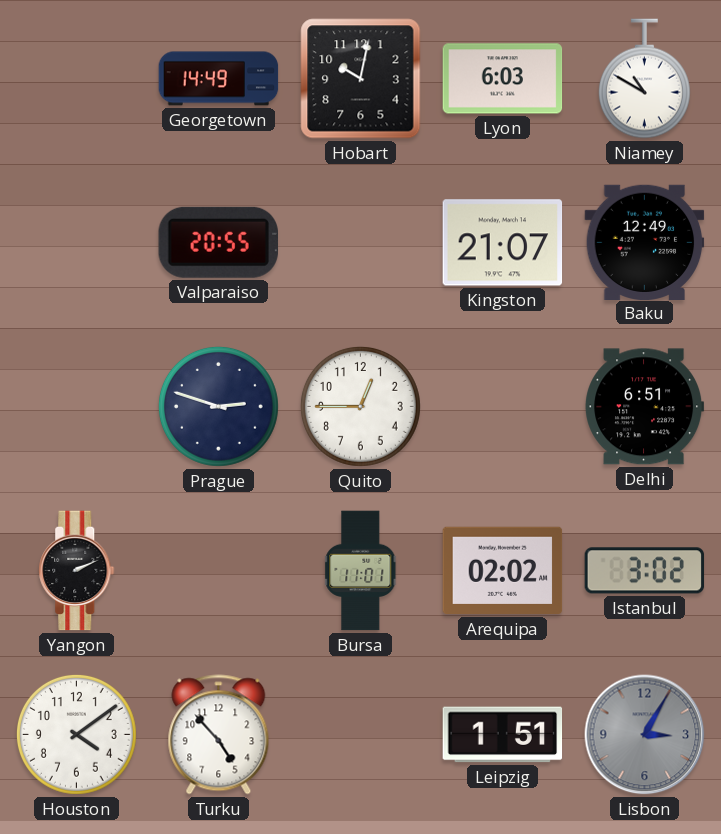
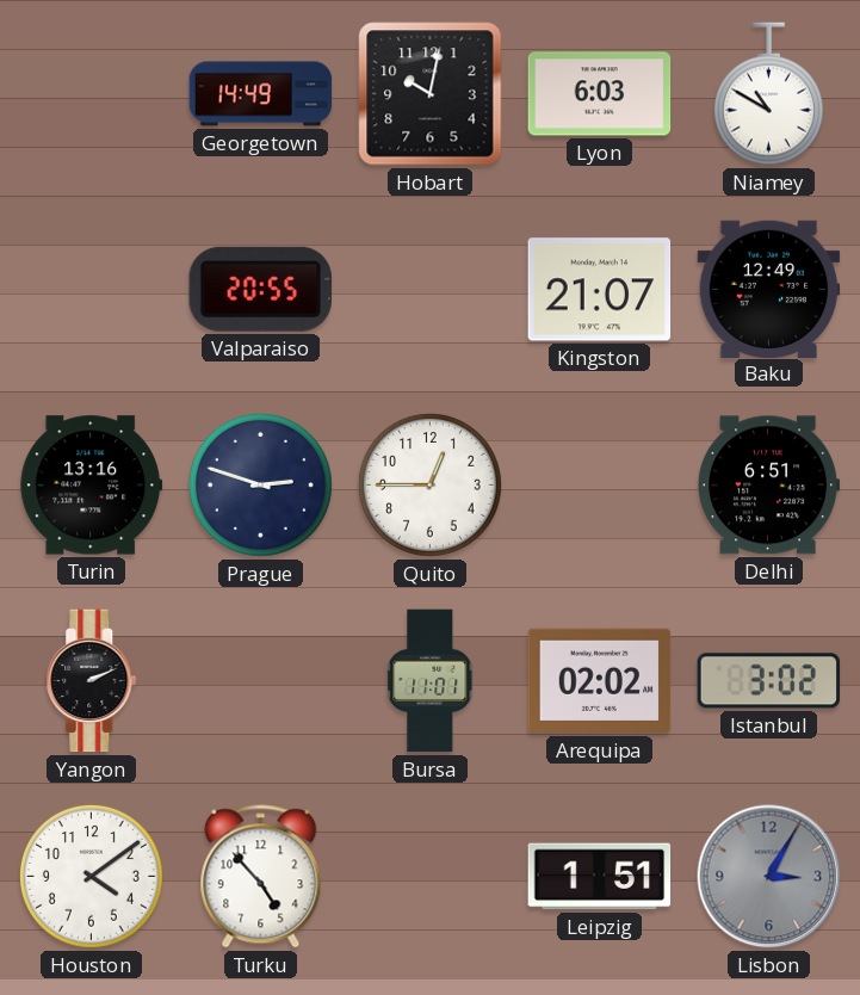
Turin: none -> 13:16
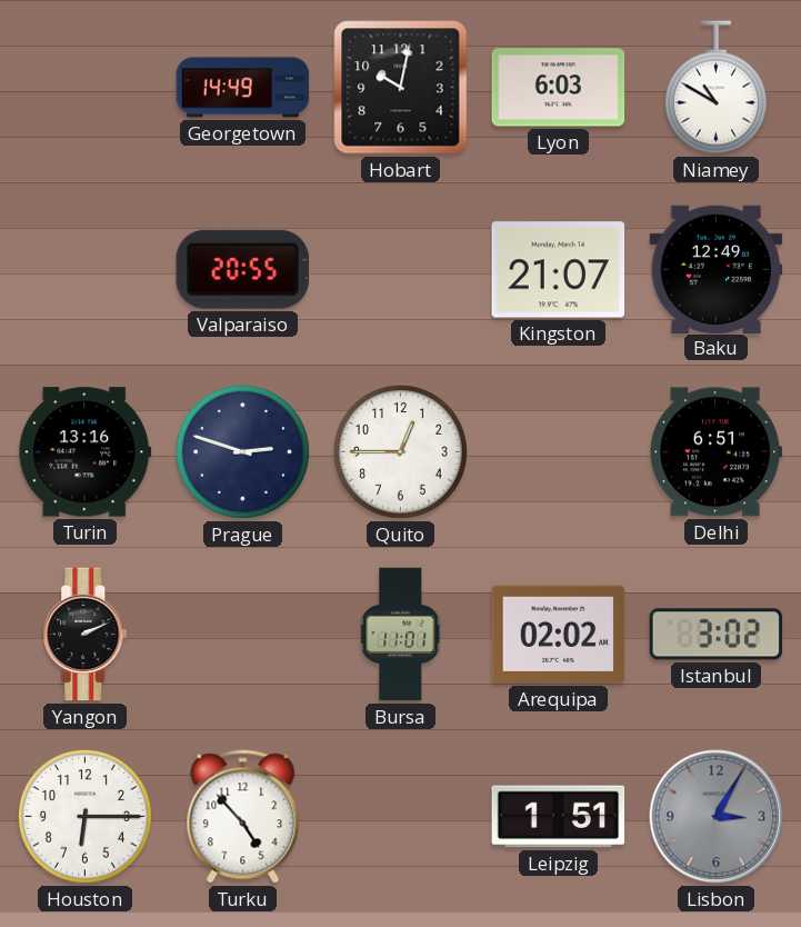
Houston: 4:09 -> 6:15
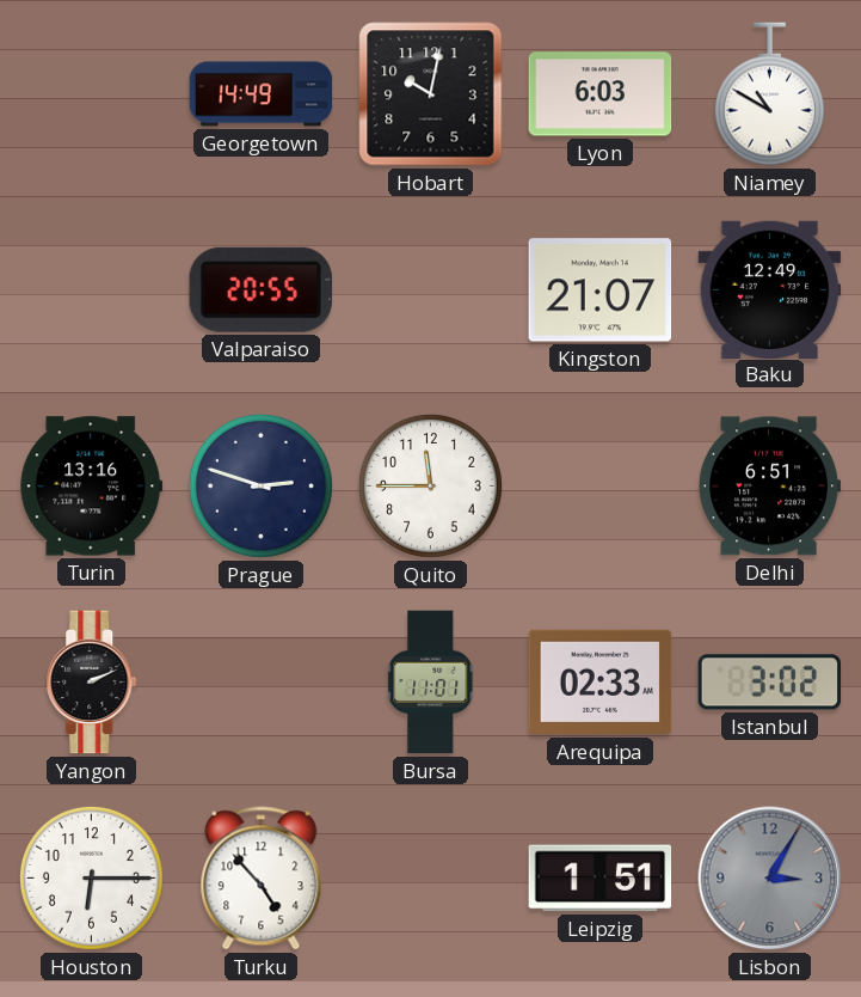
Quito: 12:45 -> 11:45
Arequipa: 02:02 -> 02:33
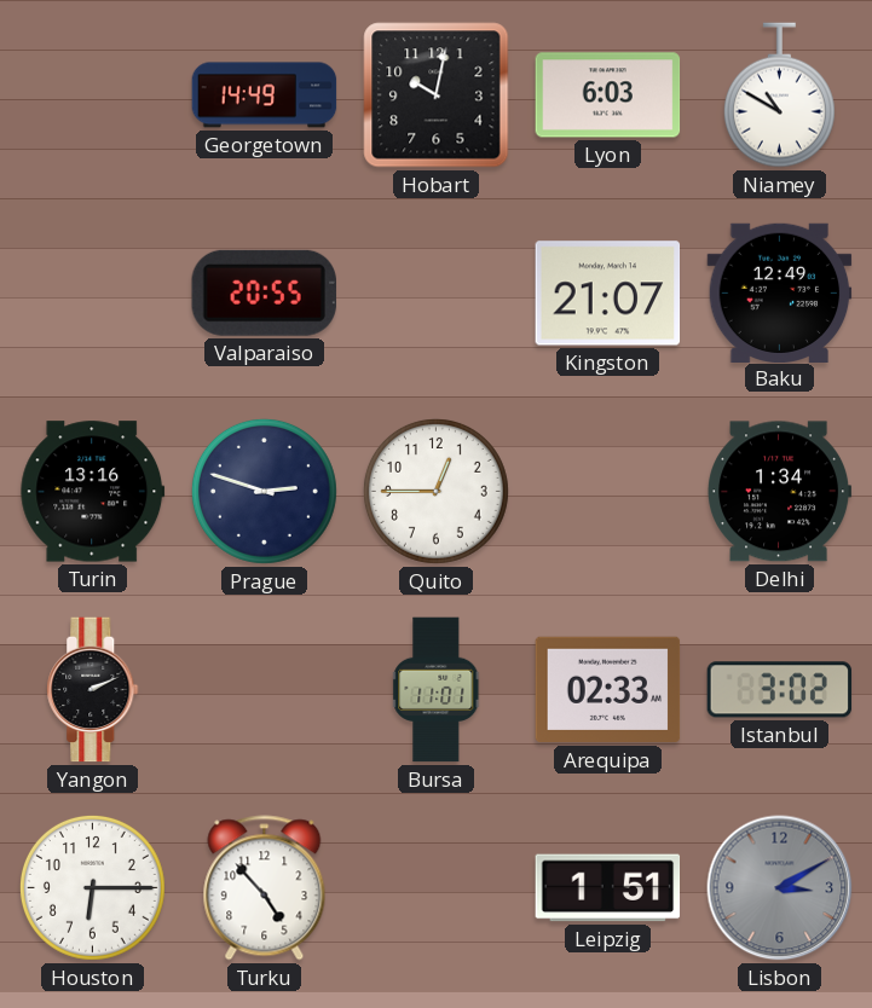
Quito: 11:45 -> 12:45
Delhi: 6:51 -> 1:34
Lisbon: 3:05 -> 3:10
